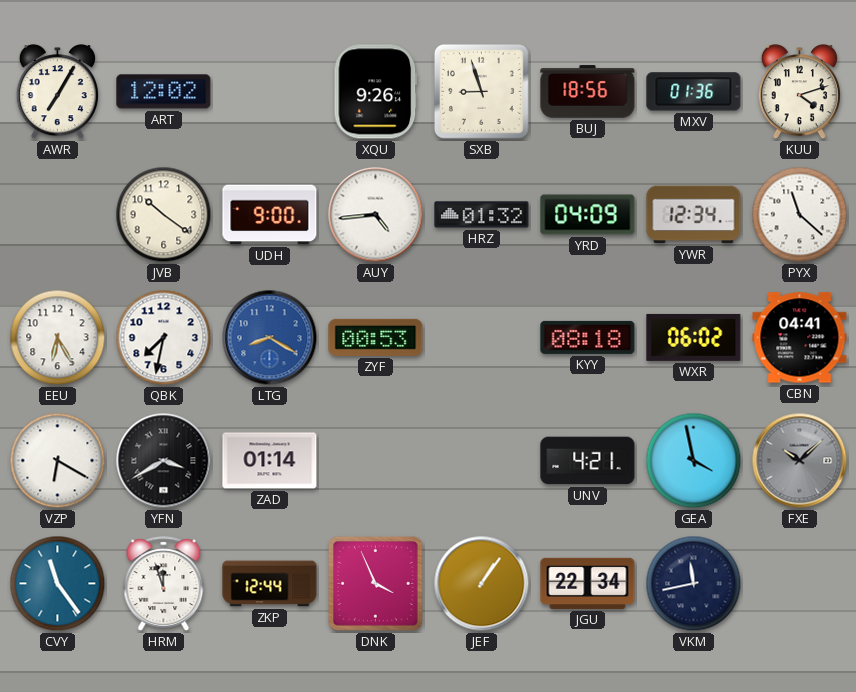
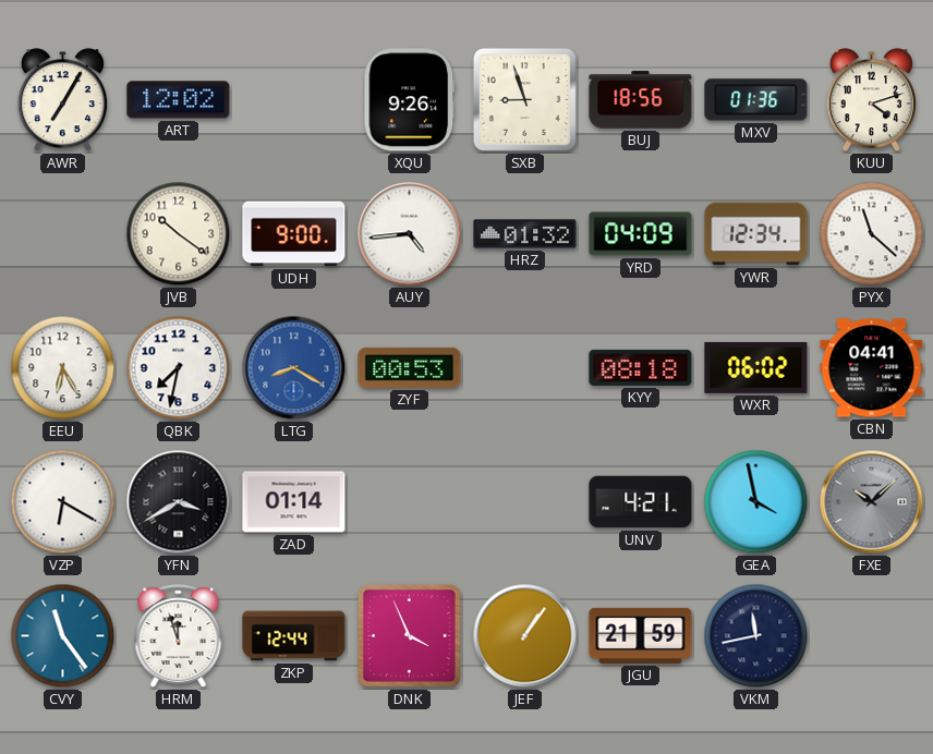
JGU: 22:34 -> 21:59
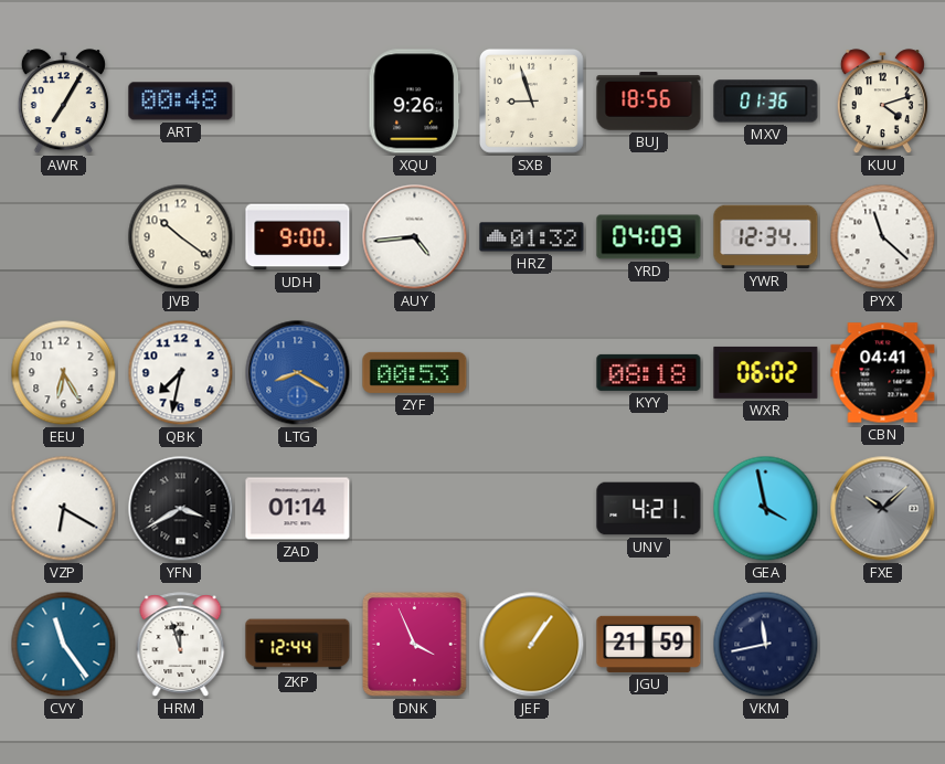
ART: 12:02 -> 00:48
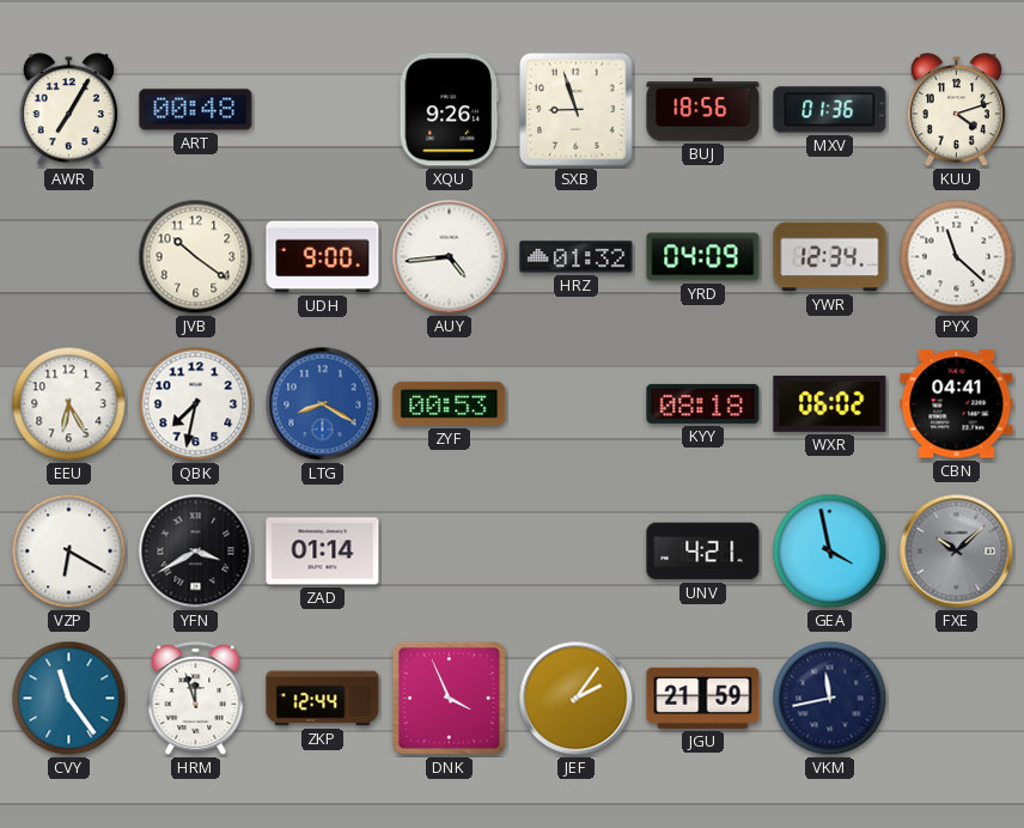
JEF: 1:06 -> 2:06
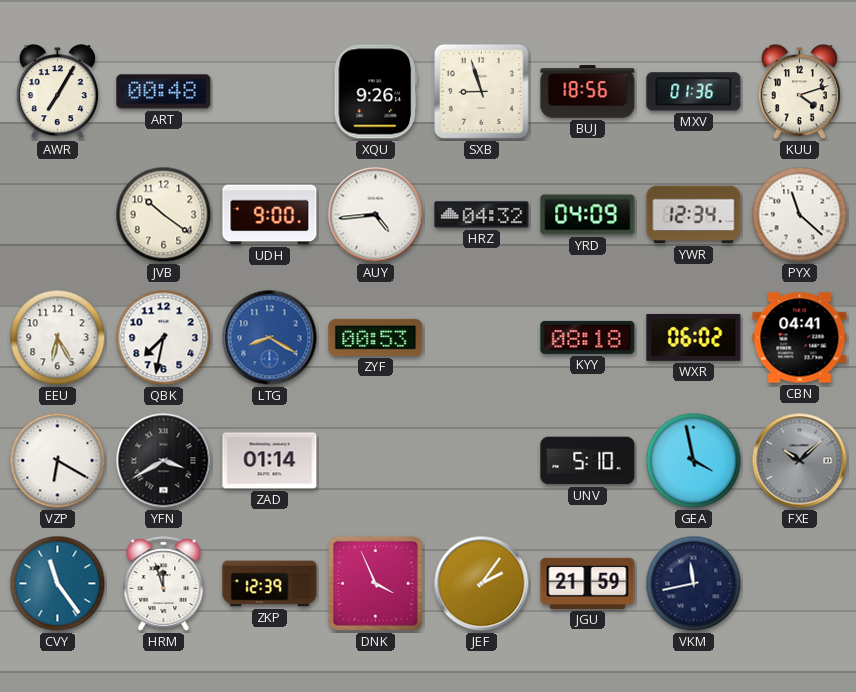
HRZ: 01:32 -> 04:32
UNV: 4:21 -> 5:10
ZKP: 12:44 -> 12:39
